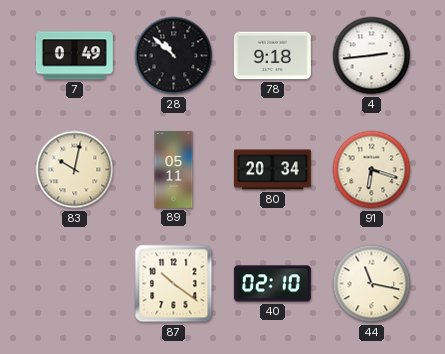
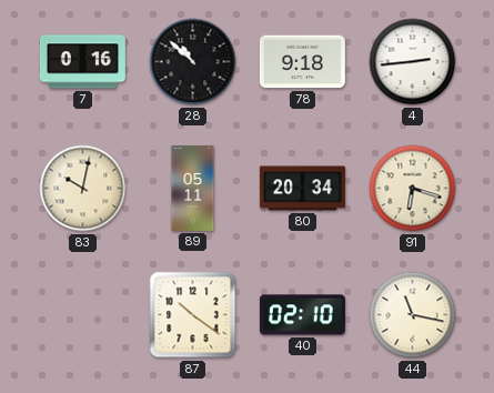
7: 0:49 -> 0:16
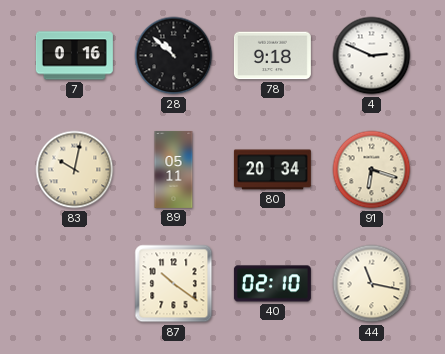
4: 2:44 -> 2:49
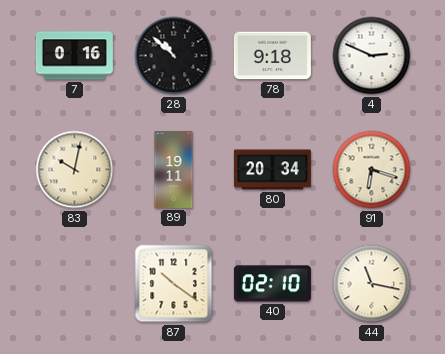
89: 05:11 -> 19:11
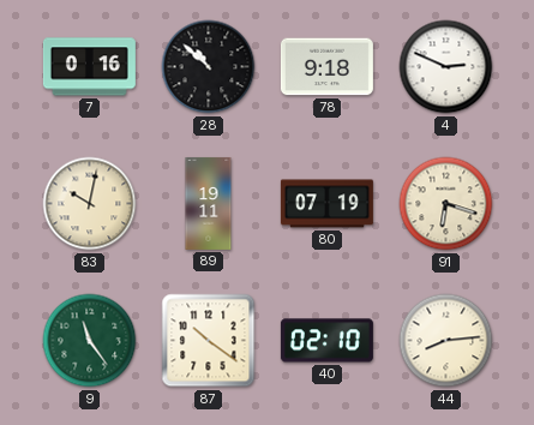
80: 20:34 -> 07:19
9: none -> 11:24
44: 11:17 -> 8:14
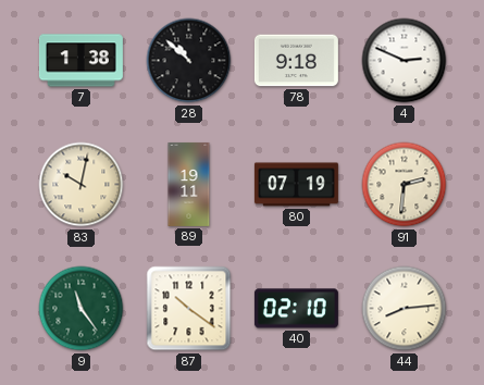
7: 0:16 -> 1:38
91: 6:18 -> 2:31
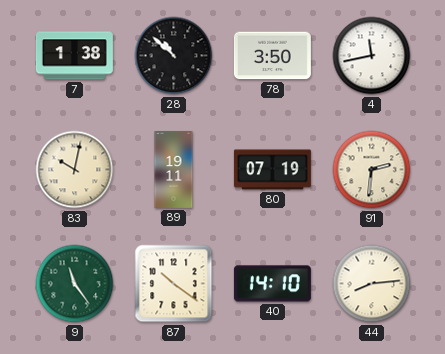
78: 9:18 -> 3:50
4: 2:49 -> 11:43
40: 02:10 -> 14:10
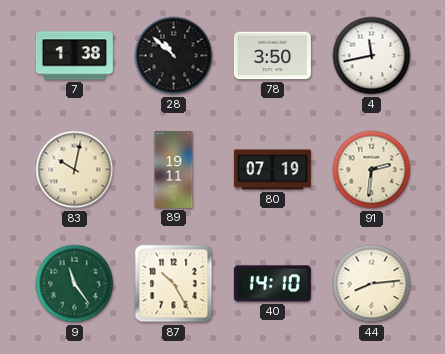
87: 10:21 -> 10:25
